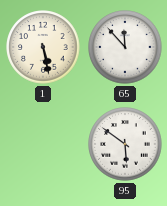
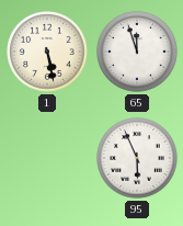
65: 11:53 -> 11:57
95: 5:51 -> 5:56
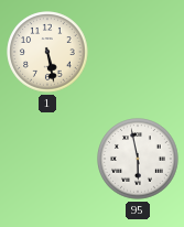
65: 11:57 -> none
95: 5:56 -> 5:58
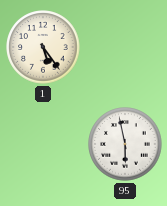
1: 5:28 -> 5:24
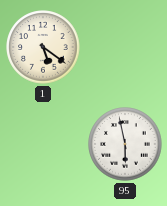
1: 5:24 -> 5:21
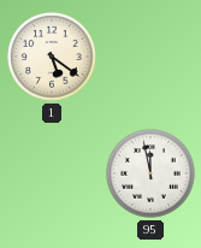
95: 5:58 -> 11:58
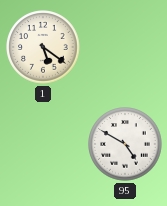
95: 11:58 -> 4:50
